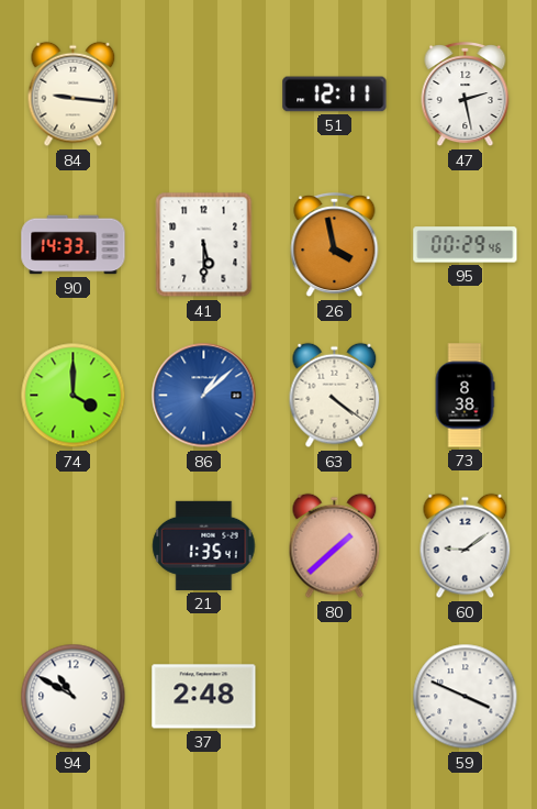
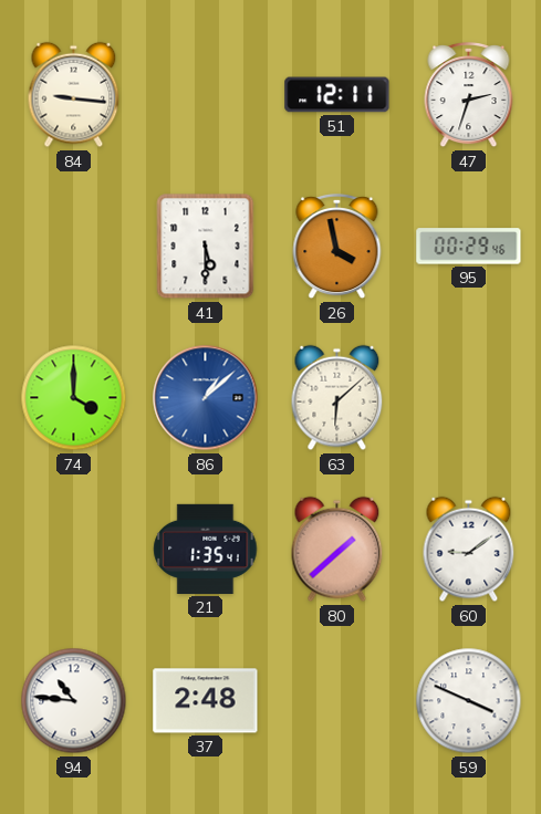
47: 2:28 -> 2:33
90: 14:33 -> none
63: 4:21 -> 6:08
73: 8:38 -> none
94: 10:50 -> 10:46
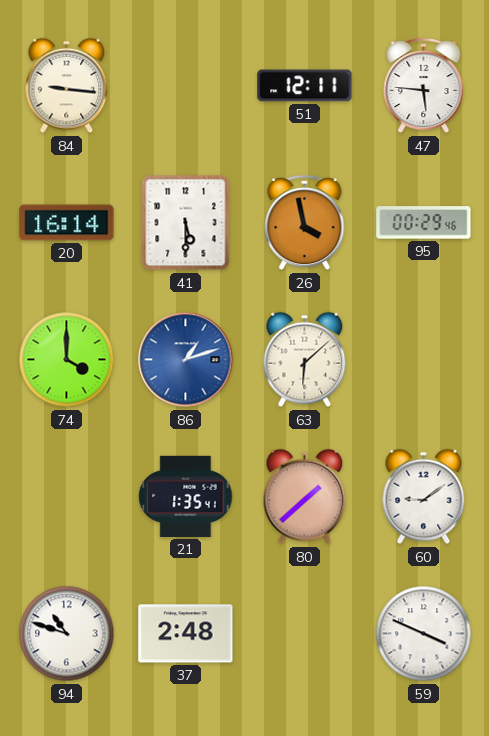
47: 2:33 -> 5:46
20: none -> 16:14
86: 1:08 -> 1:12
94: 10:46 -> 10:48
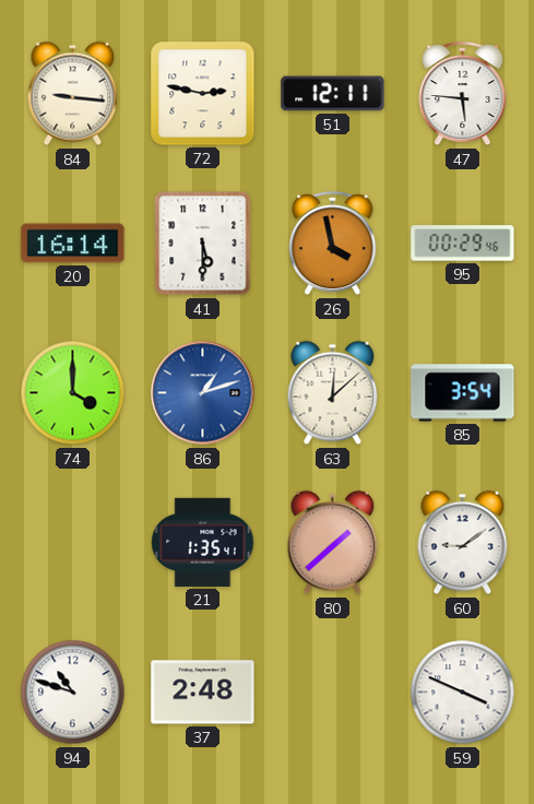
72: none -> 2:47
63: 6:08 -> 12:08
85: none -> 3:54
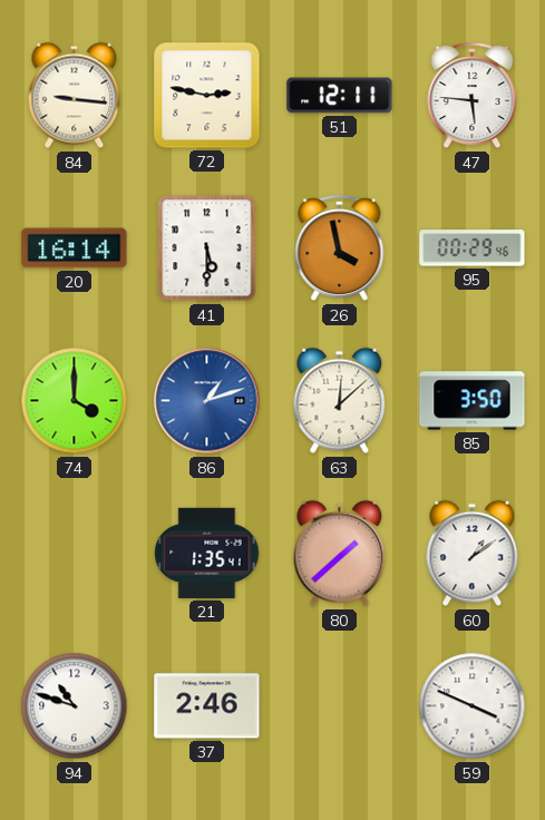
85: 3:54 -> 3:50
60: 9:09 -> 1:09
37: 2:48 -> 2:46
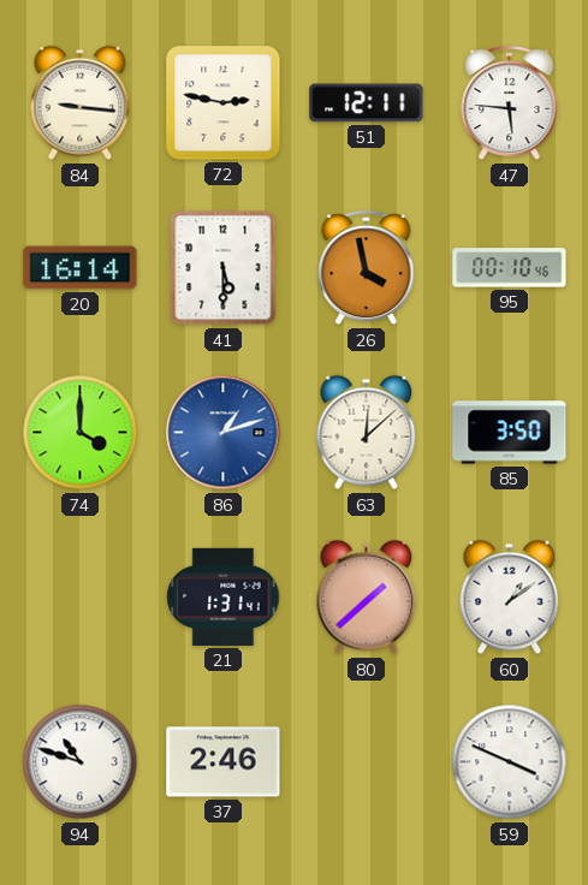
95: 00:29 -> 00:10
21: 1:35 -> 1:31
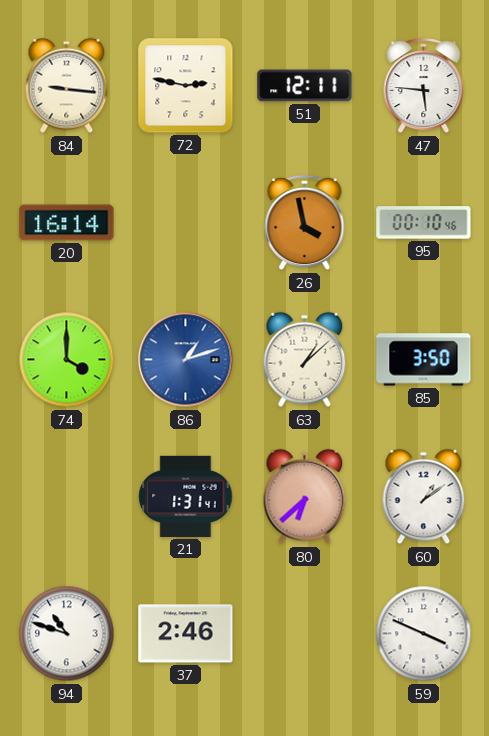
41: 5:30 -> none
63: 12:08 -> 1:08
80: 1:38 -> 6:38
